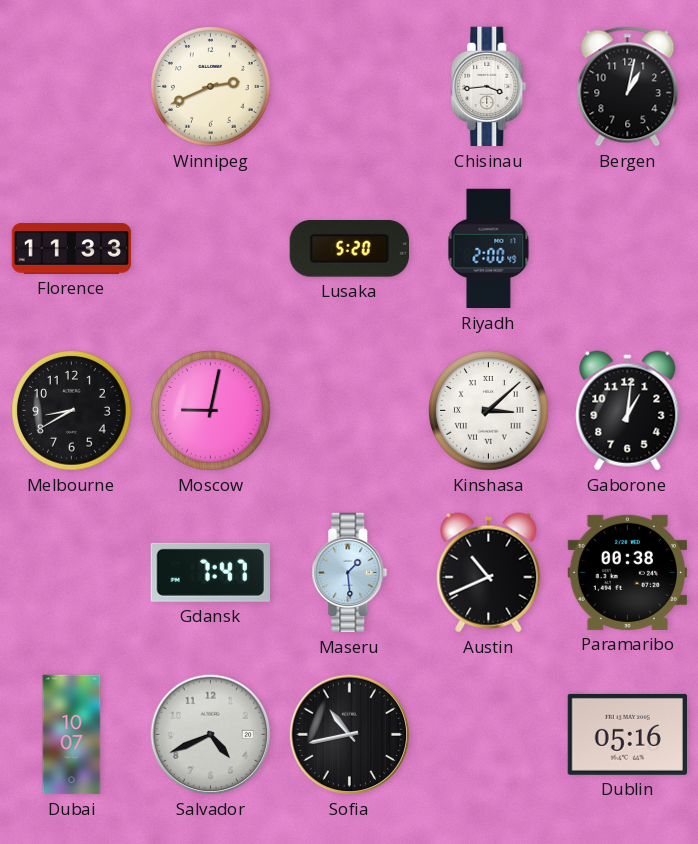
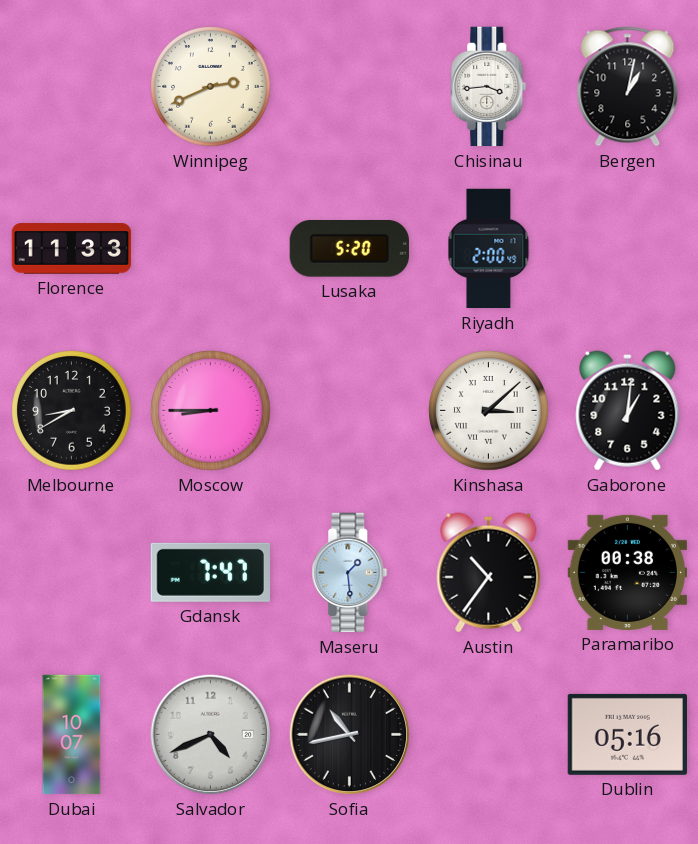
Moscow: 9:02 -> 8:45
Austin: 10:41 -> 10:36
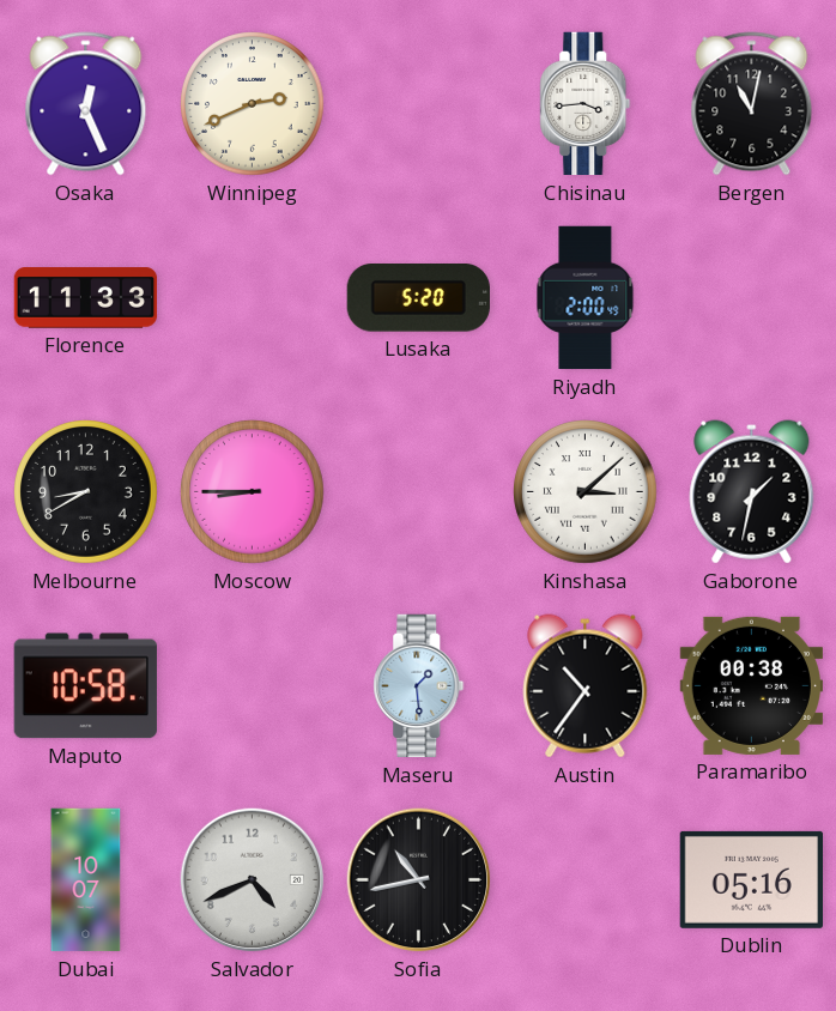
Osaka: none -> 12:26
Bergen: 1:02 -> 11:02
Gaborone: 1:01 -> 1:32
Maputo: none -> 10:58
Gdansk: 7:47 -> none
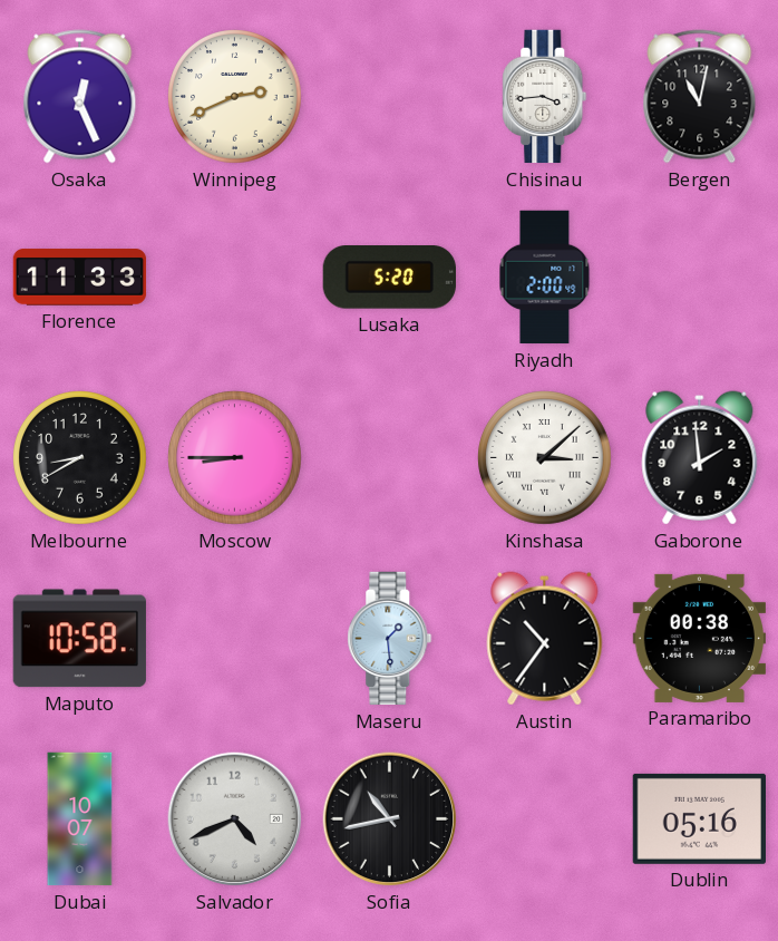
Gaborone: 1:32 -> 1:59
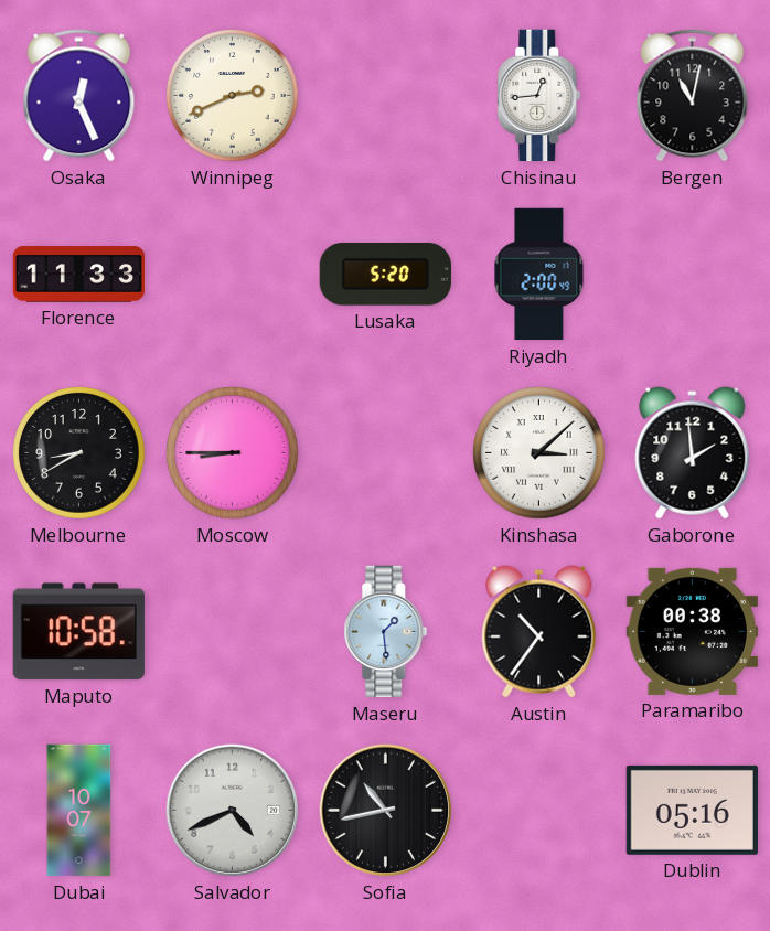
Chisinau: 3:44 -> 12:44
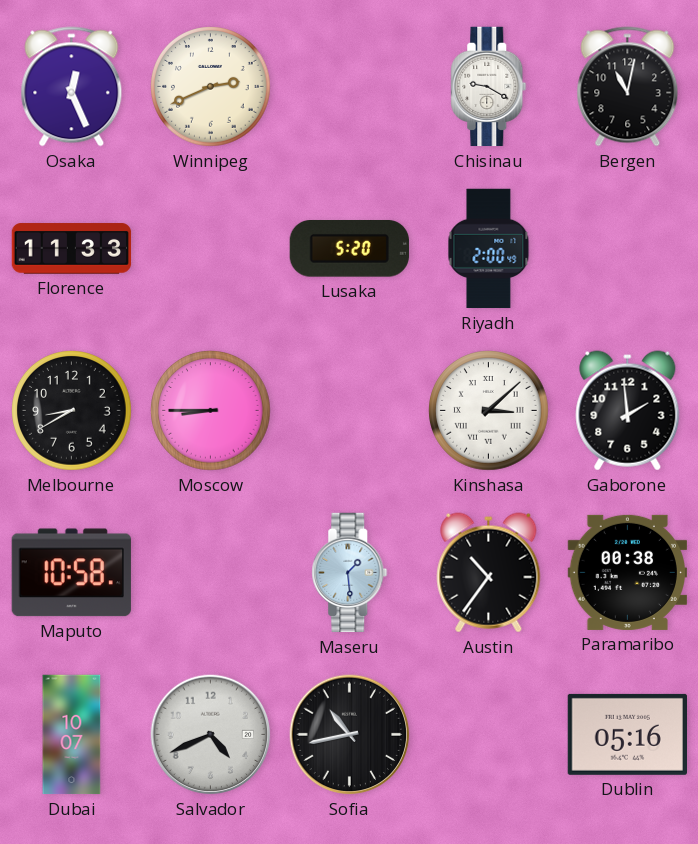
Chisinau: 12:44 -> 9:20
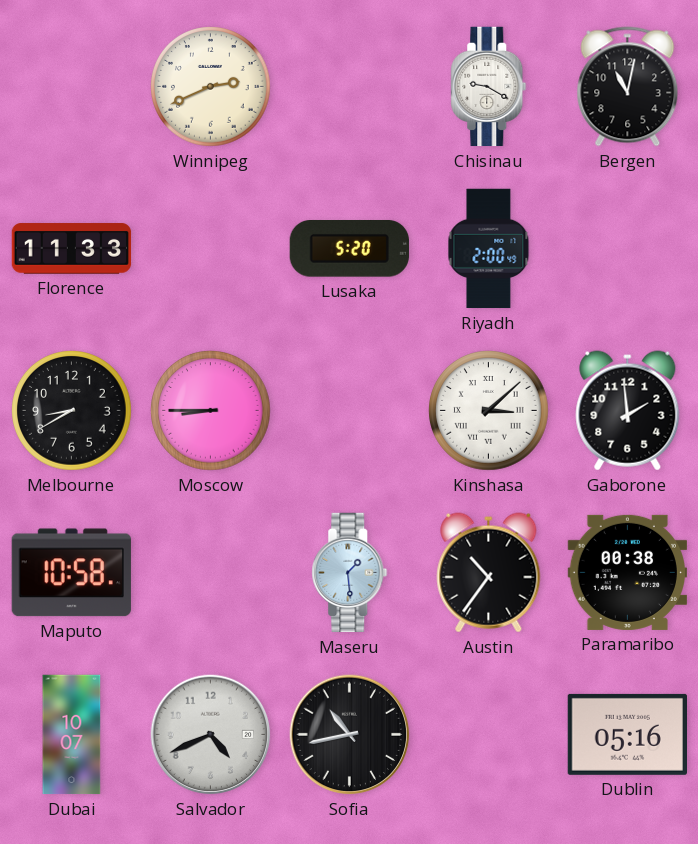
Osaka: 12:26 -> none
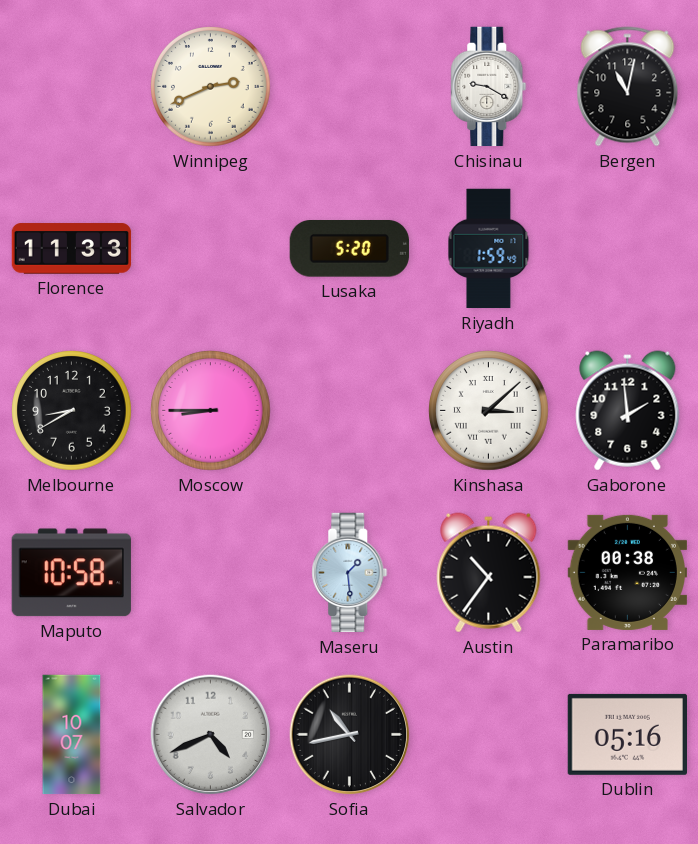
Riyadh: 2:00 -> 1:59
